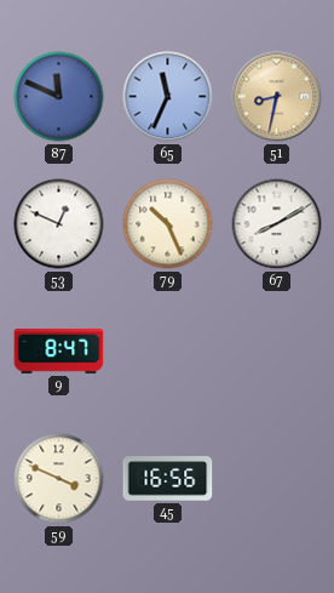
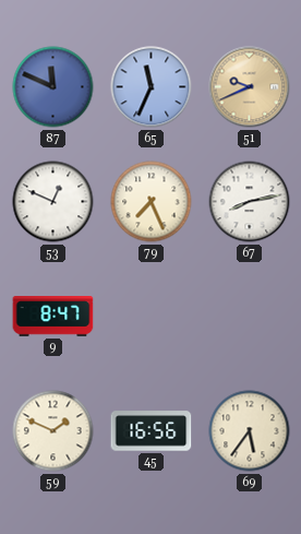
51: 8:32 -> 9:41
79: 10:26 -> 7:26
67: 8:10 -> 8:13
59: 3:49 -> 1:49
69: none -> 5:36
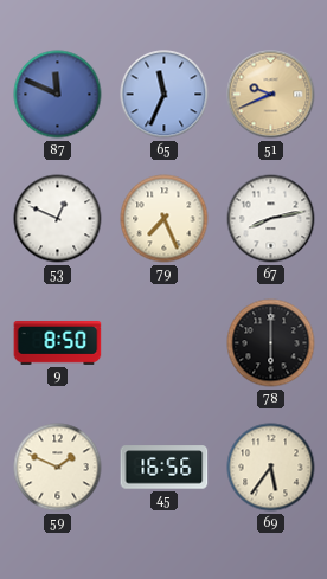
9: 8:47 -> 8:50
78: none -> 6:00
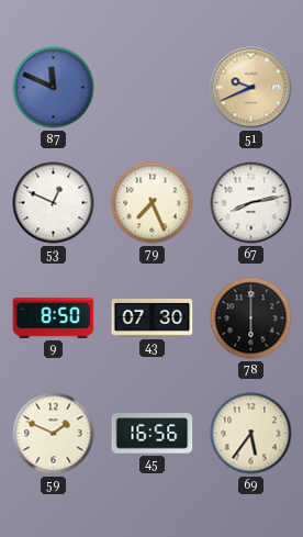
65: 11:34 -> none
43: none -> 07:30
